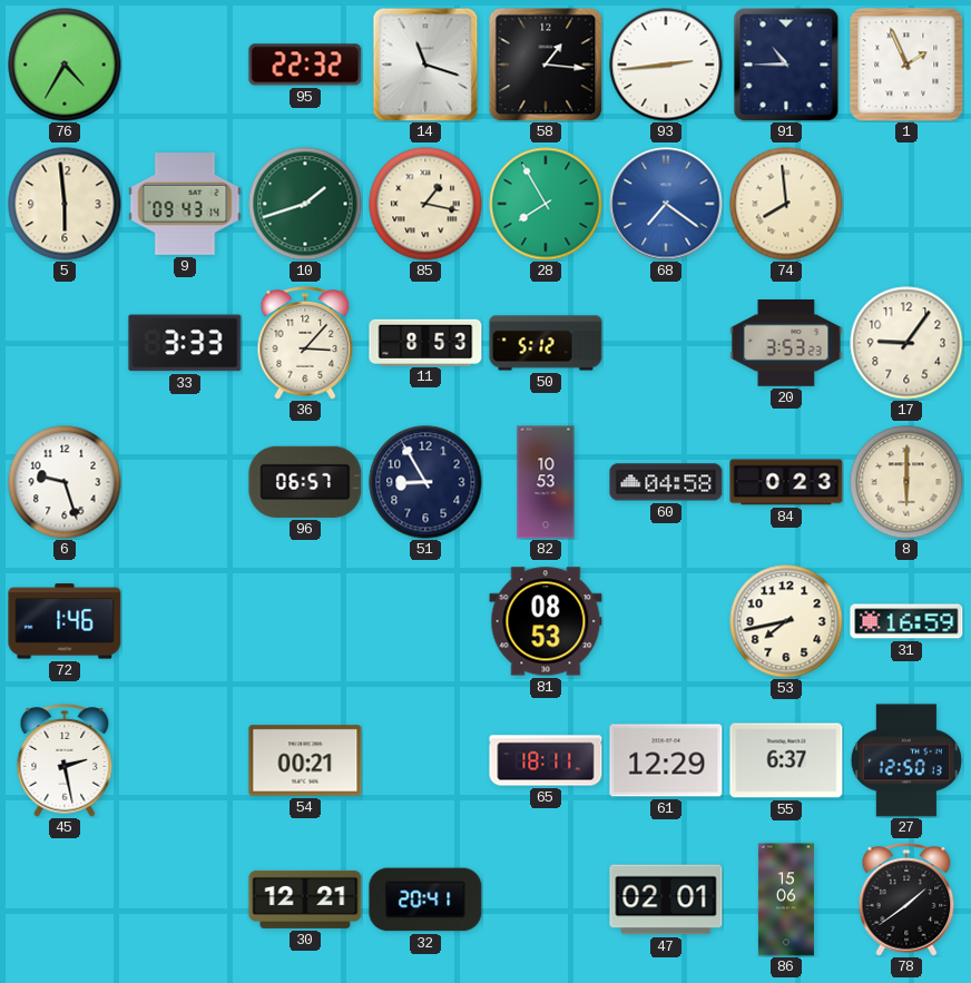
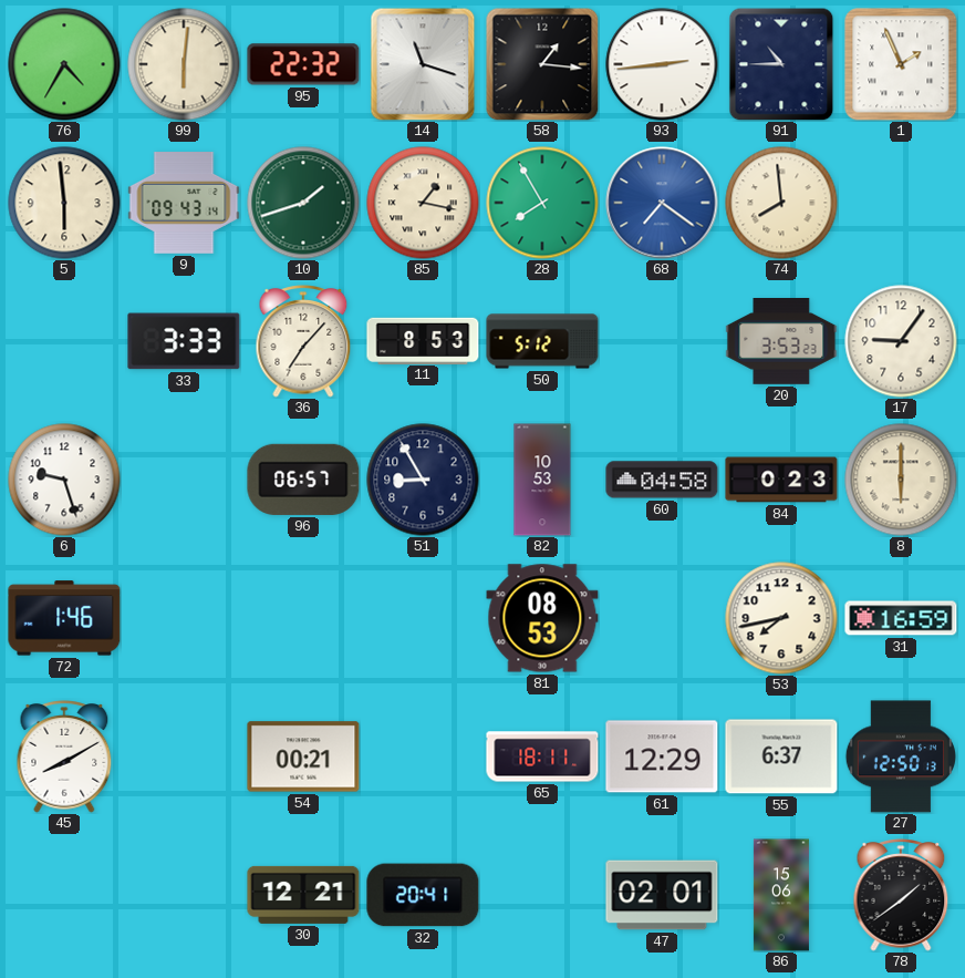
99: none -> 6:01
36: 3:07 -> 7:07
45: 2:28 -> 8:10
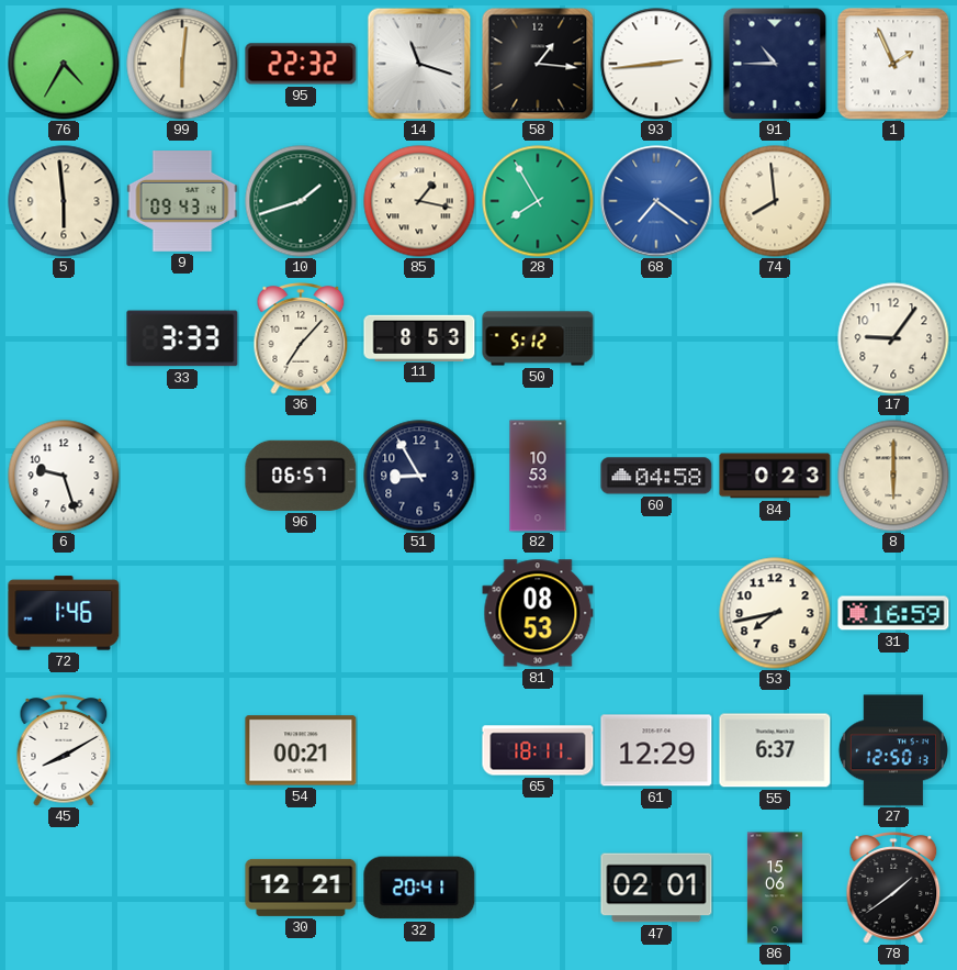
20: 3:53 -> none
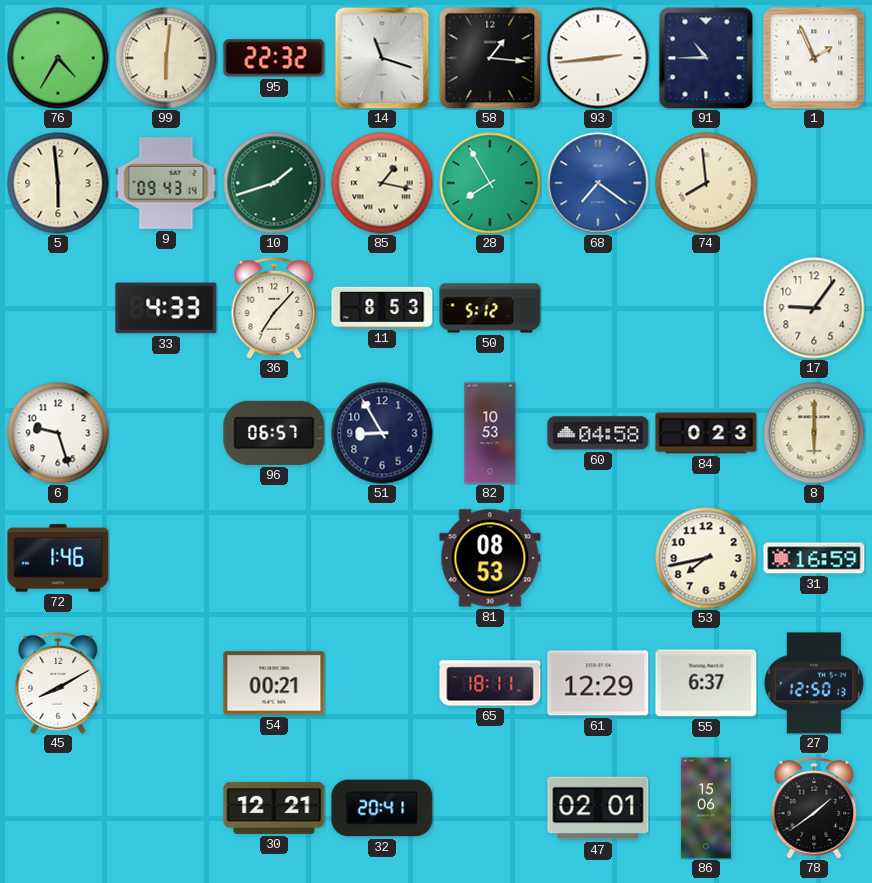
33: 3:33 -> 4:33
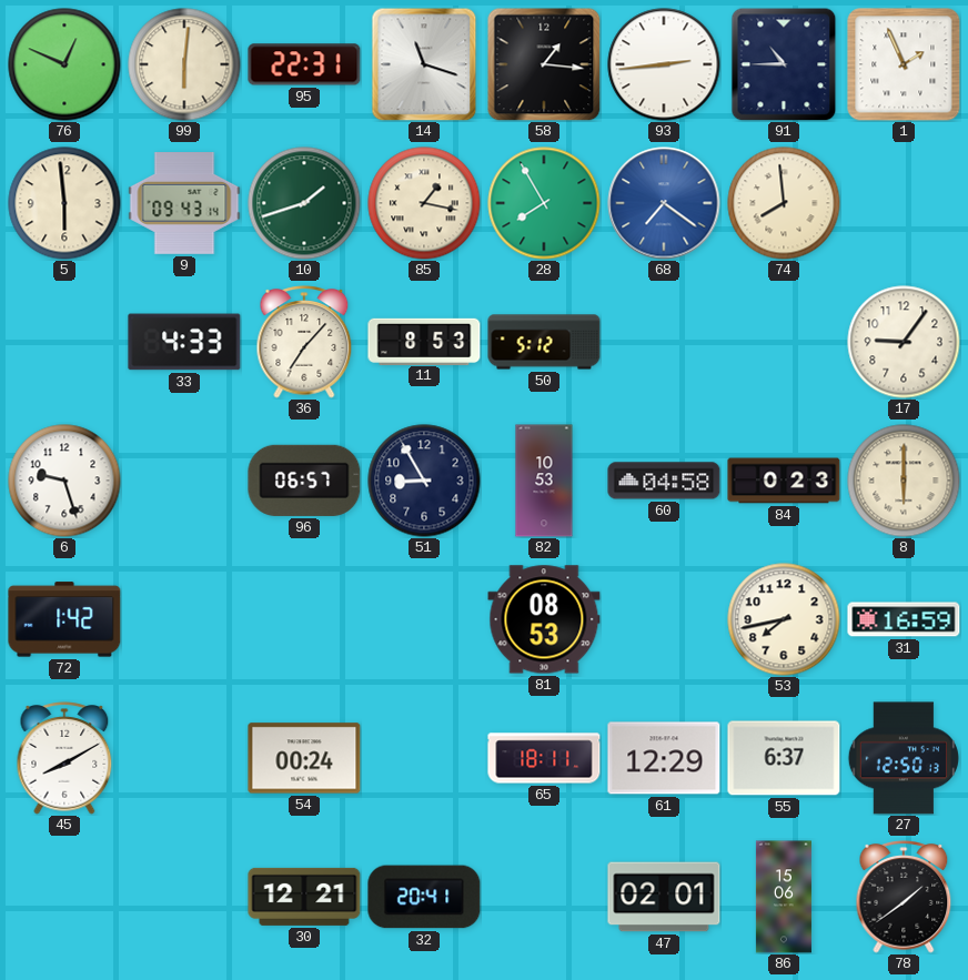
76: 4:35 -> 12:49
95: 22:32 -> 22:31
72: 1:46 -> 1:42
54: 00:21 -> 00:24
